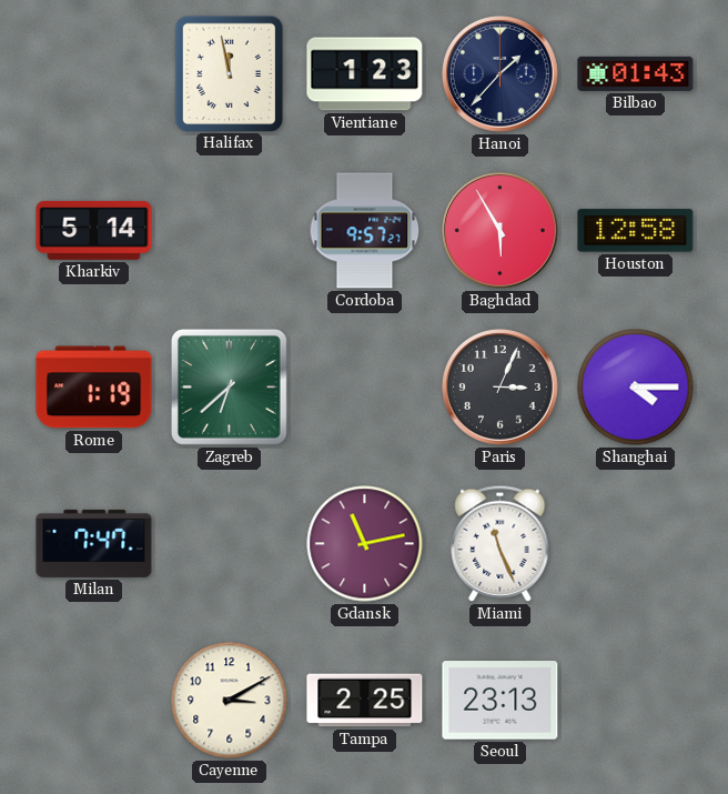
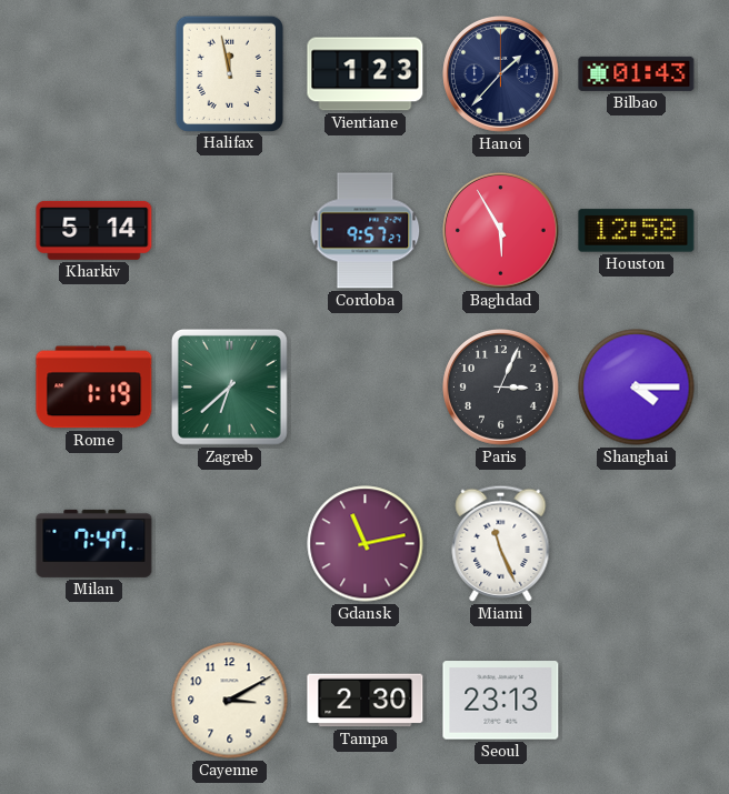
Tampa: 2:25 -> 2:30
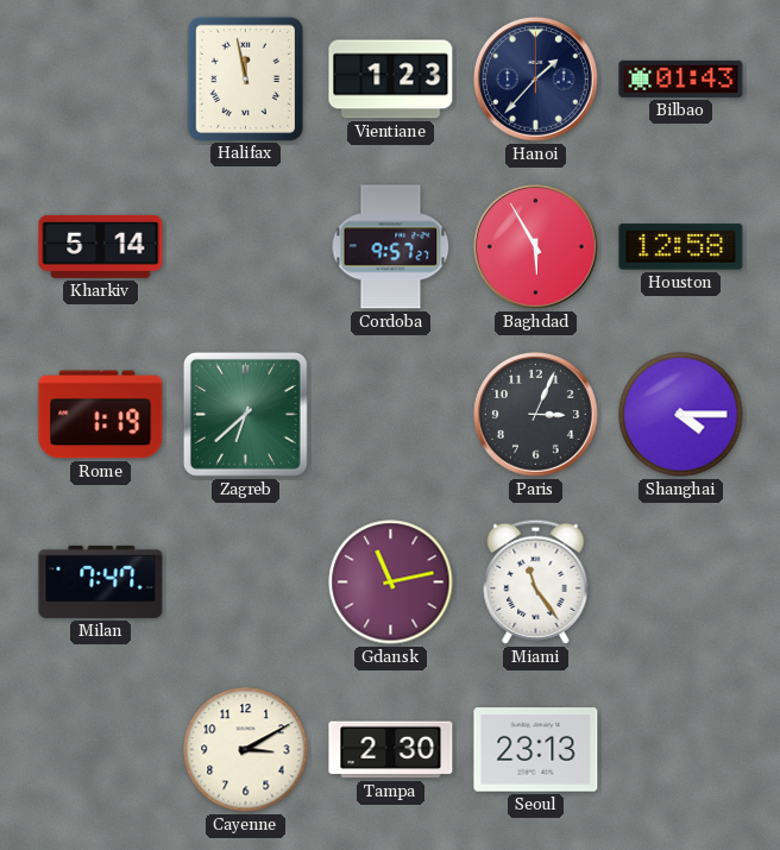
Miami: 11:26 -> 11:24
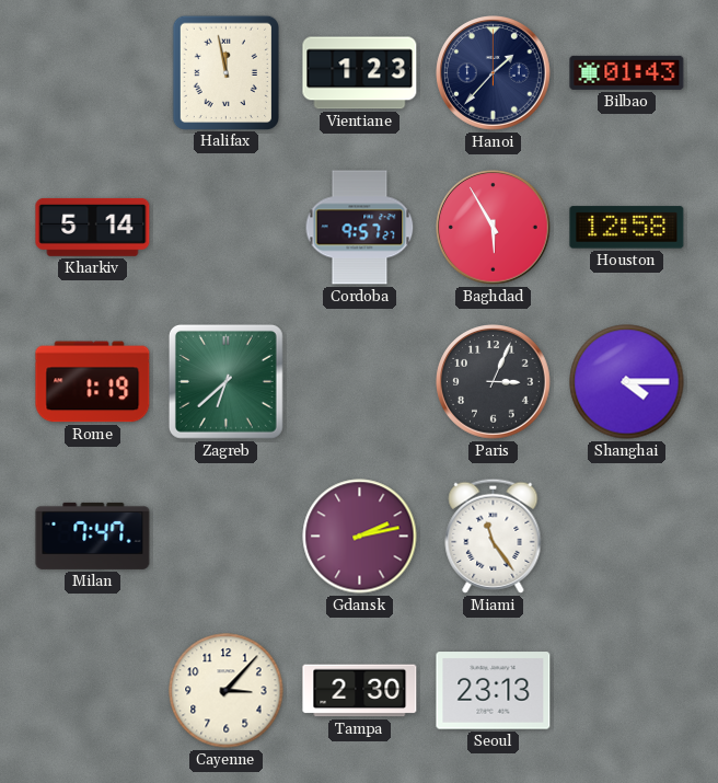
Gdansk: 11:13 -> 2:13
Cayenne: 3:10 -> 3:07
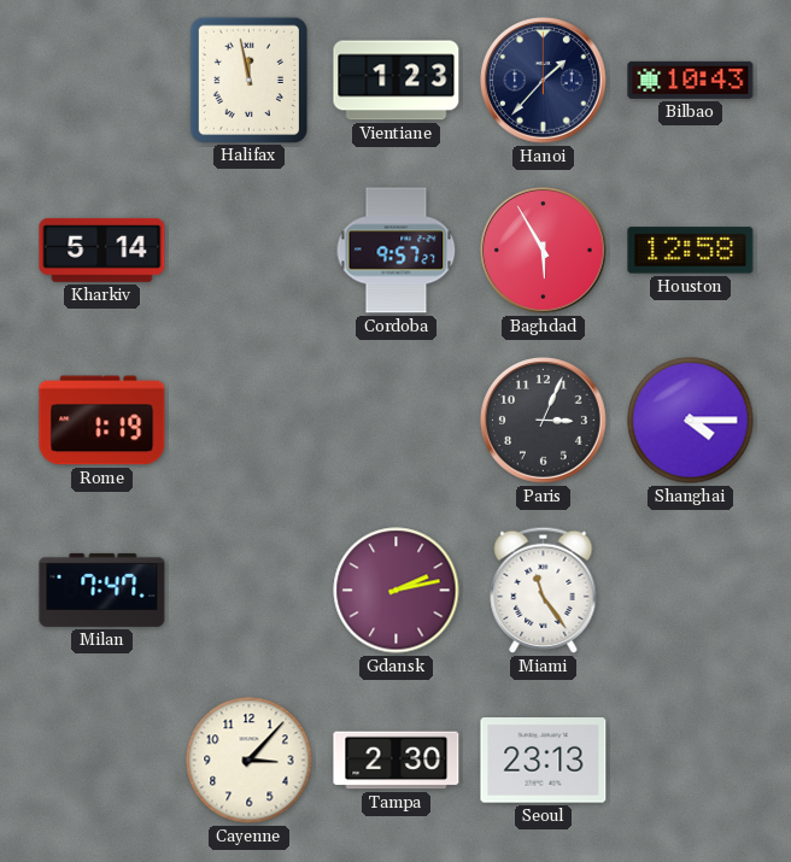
Bilbao: 01:43 -> 10:43
Zagreb: 6:38 -> none
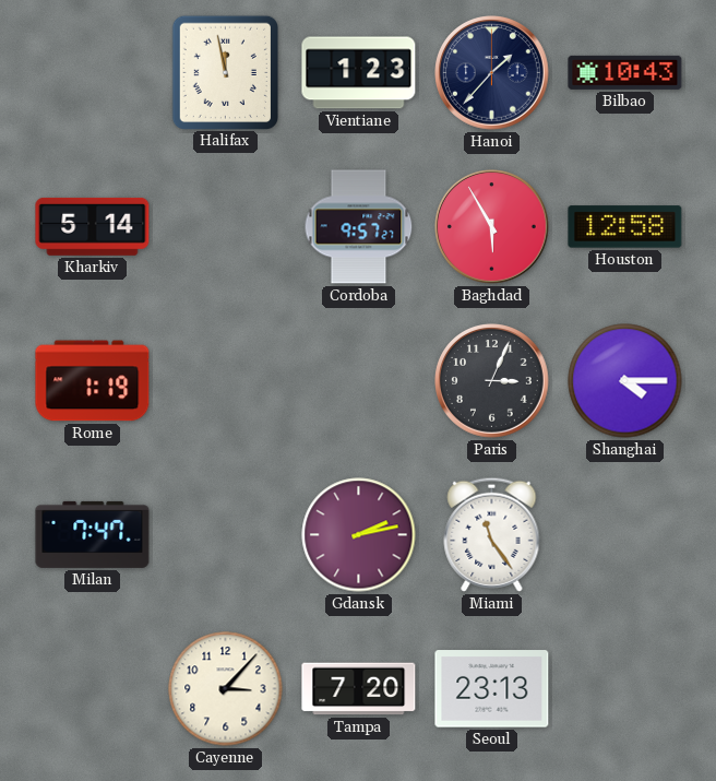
Tampa: 2:30 -> 7:20
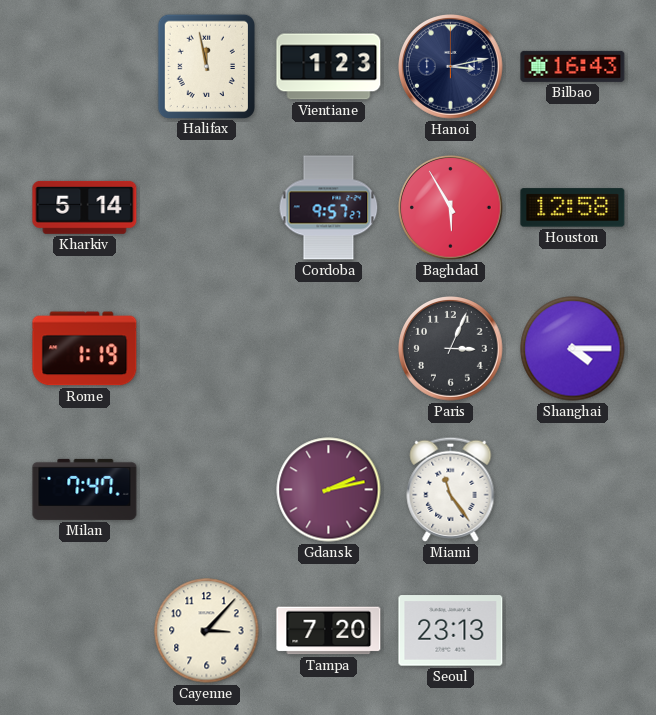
Hanoi: 1:37 -> 3:13
Bilbao: 10:43 -> 16:43
